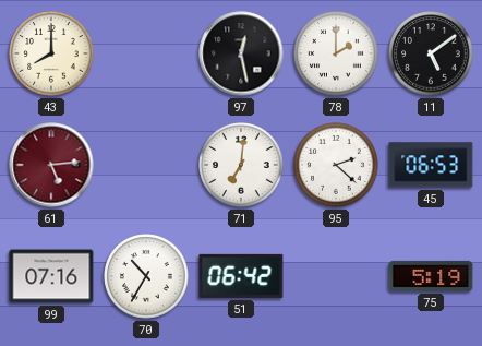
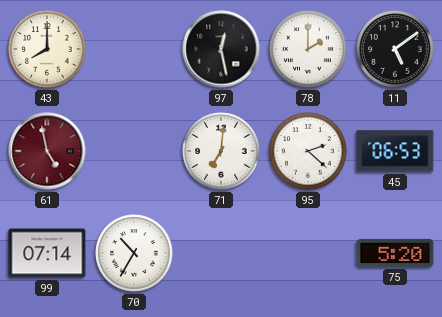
61: 5:14 -> 4:58
99: 07:16 -> 07:14
51: 06:42 -> none
75: 5:19 -> 5:20
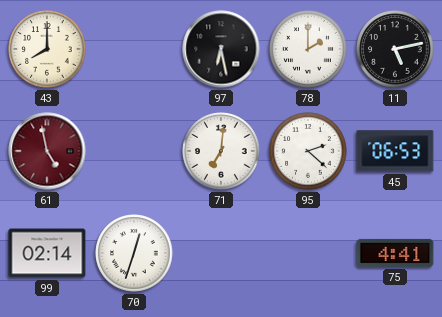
97: 12:28 -> 6:28
11: 5:09 -> 5:13
99: 07:14 -> 02:14
70: 10:35 -> 12:33
75: 5:20 -> 4:41
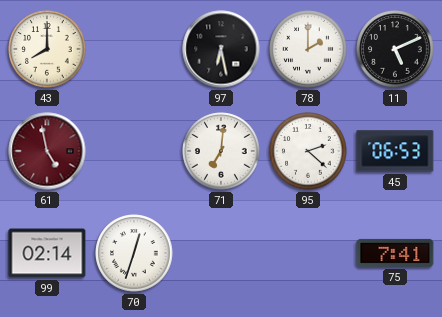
11: 5:13 -> 5:11
75: 4:41 -> 7:41
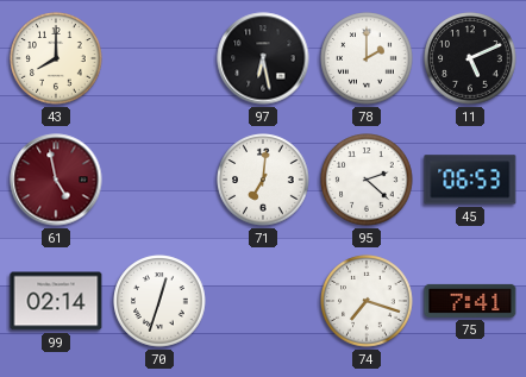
74: none -> 7:18
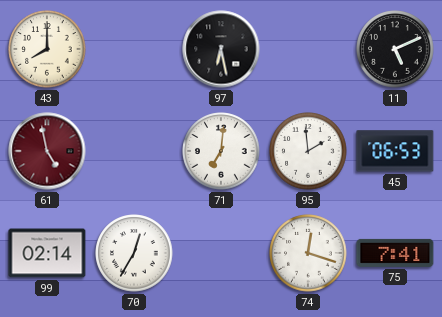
78: 2:00 -> none
95: 2:22 -> 1:59
70: 12:33 -> 12:35
74: 7:18 -> 12:18
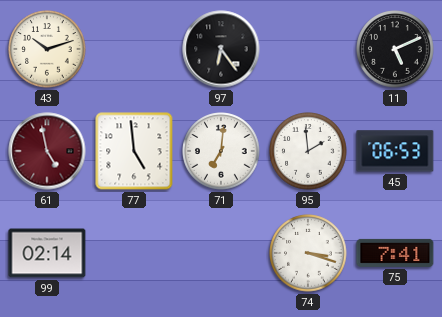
43: 8:00 -> 10:12
97: 6:28 -> 6:24
77: none -> 4:59
70: 12:35 -> none
74: 12:18 -> 3:18
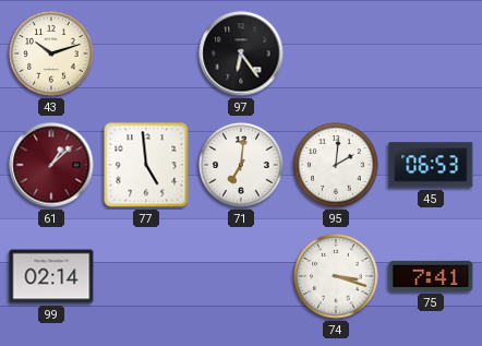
11: 5:11 -> none
61: 4:58 -> 1:08
95: 1:59 -> 2:01
